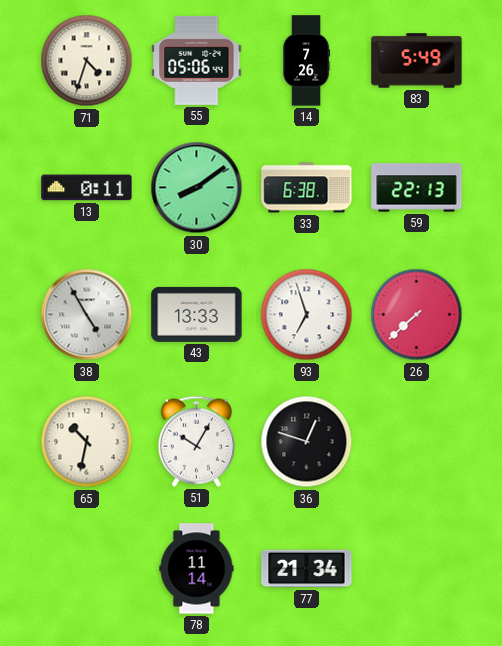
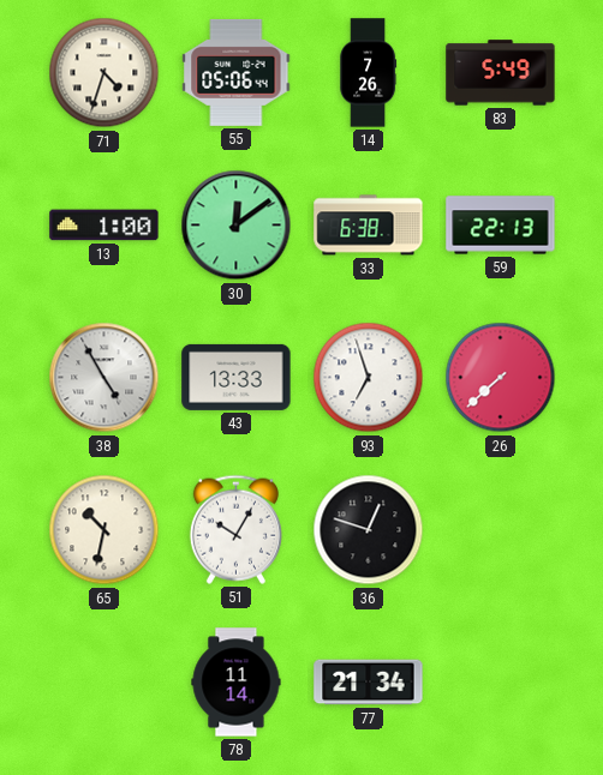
13: 0:11 -> 1:00
30: 8:09 -> 12:09
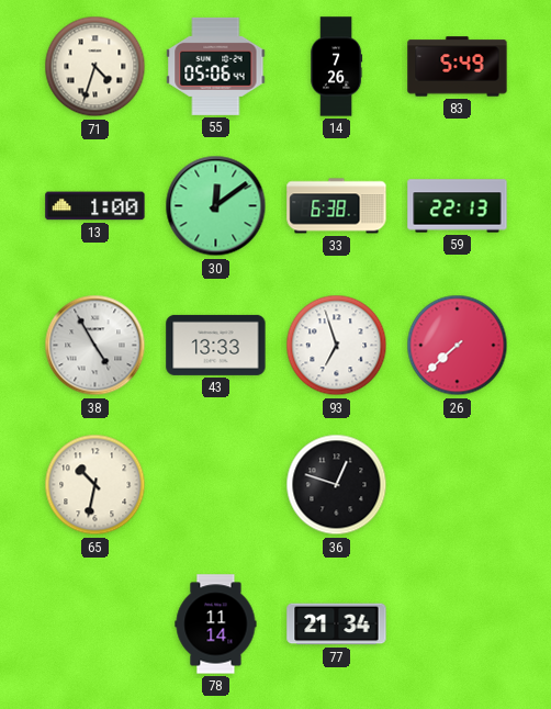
51: 10:05 -> none
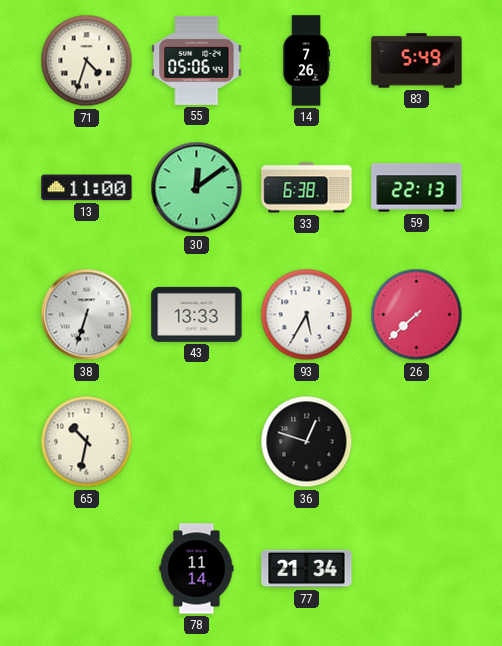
13: 1:00 -> 11:00
38: 4:55 -> 6:33
93: 6:57 -> 5:35
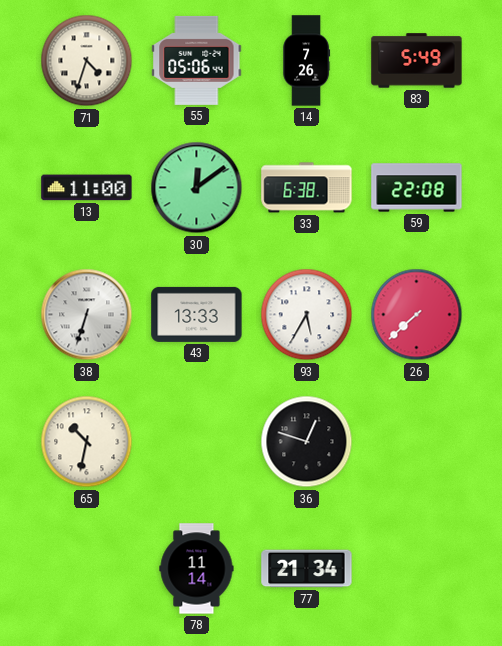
59: 22:13 -> 22:08
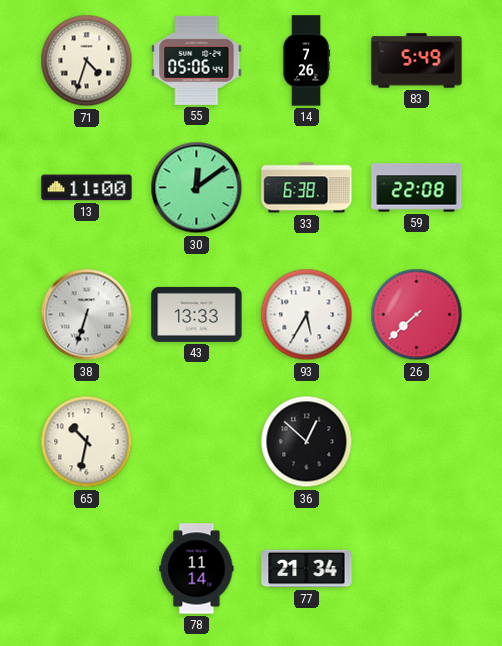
36: 12:48 -> 12:52
